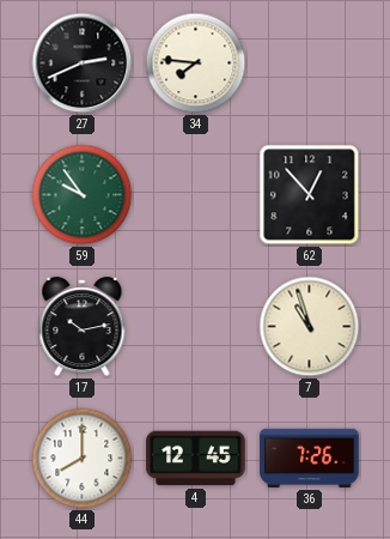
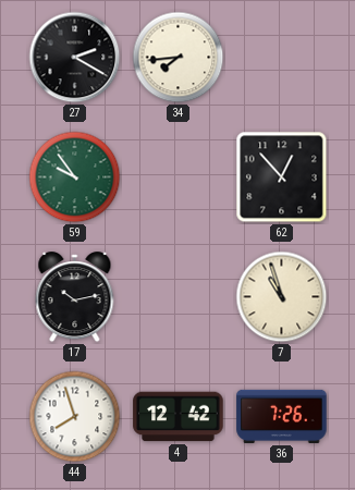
27: 2:41 -> 2:20
34: 7:46 -> 7:44
44: 8:00 -> 7:57
4: 12:45 -> 12:42
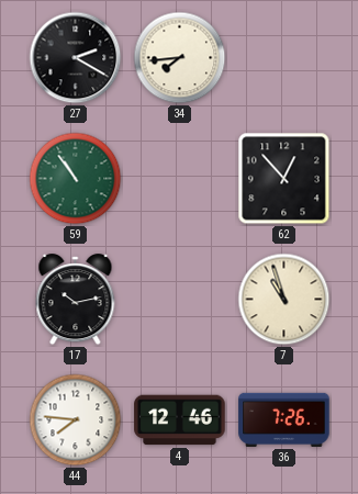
59: 9:54 -> 10:54
44: 7:57 -> 7:46
4: 12:42 -> 12:46
